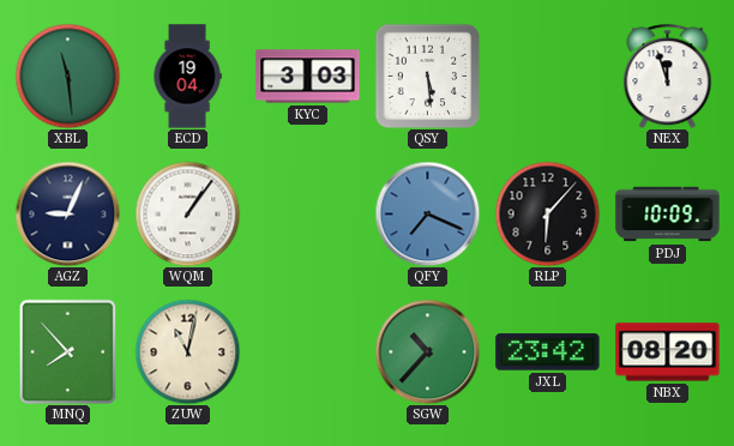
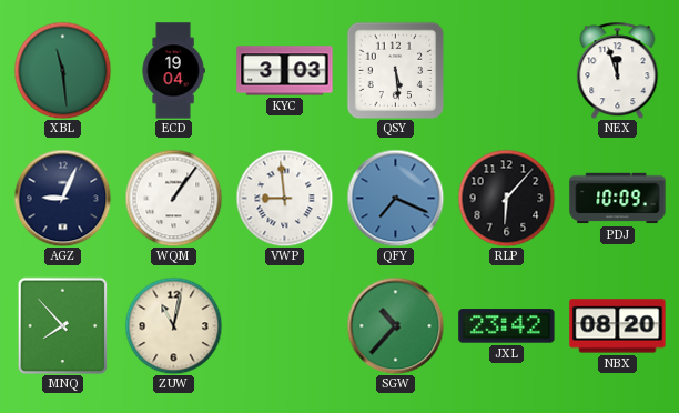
VWP: none -> 8:59
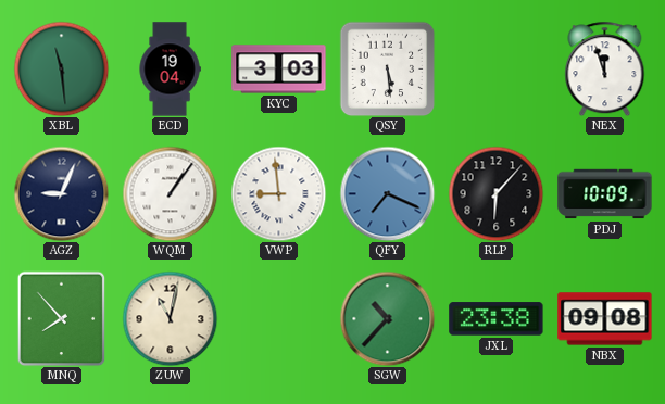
JXL: 23:42 -> 23:38
NBX: 08:20 -> 09:08
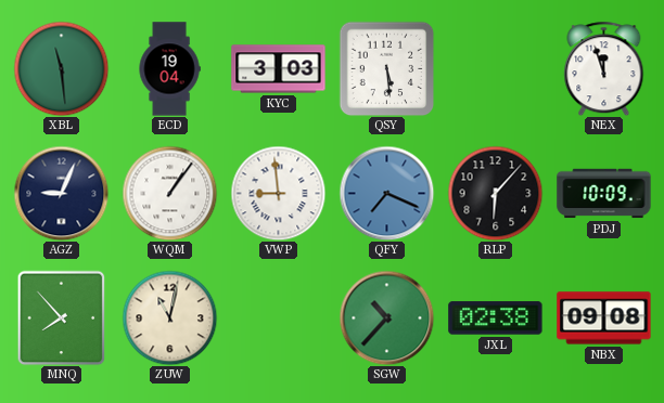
JXL: 23:38 -> 02:38
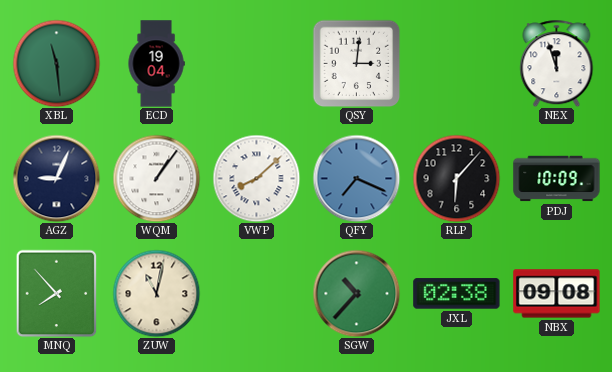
KYC: 3:03 -> none
QSY: 5:29 -> 3:01
VWP: 8:59 -> 8:08
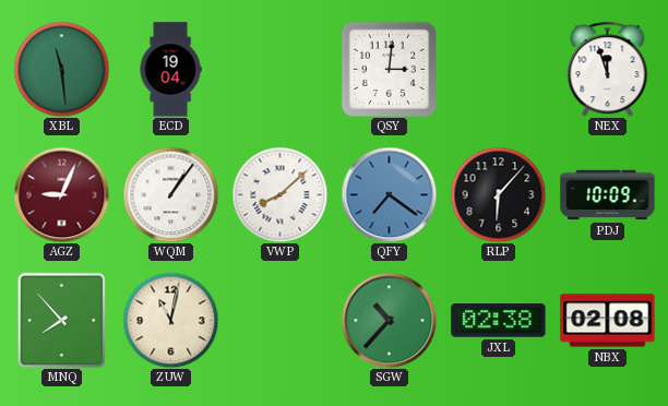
AGZ dial: navy -> burgundy
QFY: 7:19 -> 7:21
NBX: 09:08 -> 02:08
